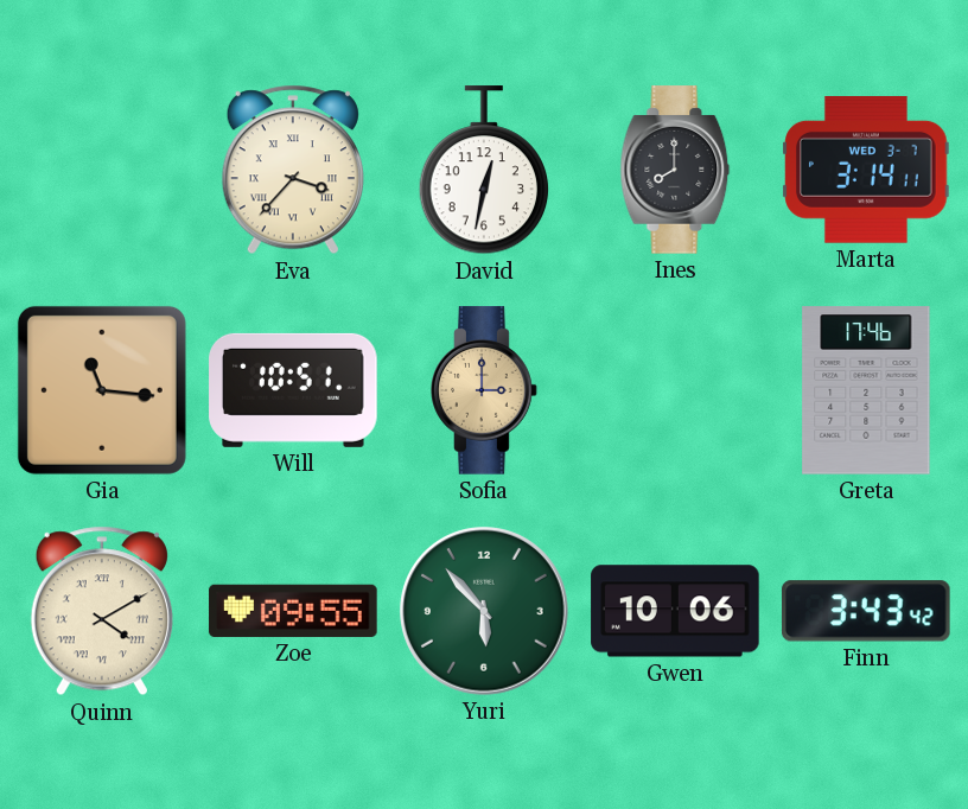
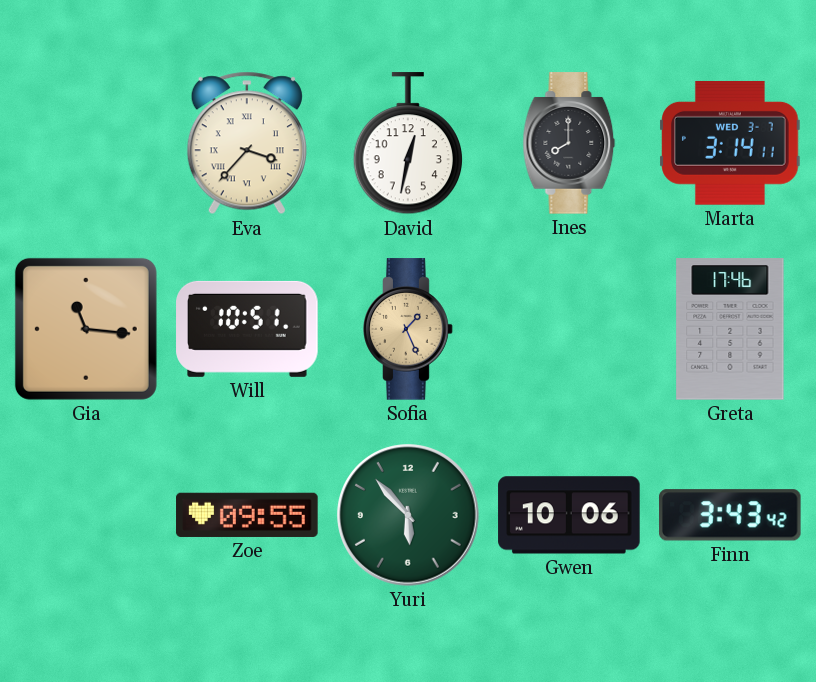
Sofia: 3:00 -> 1:26
Quinn: 4:10 -> none
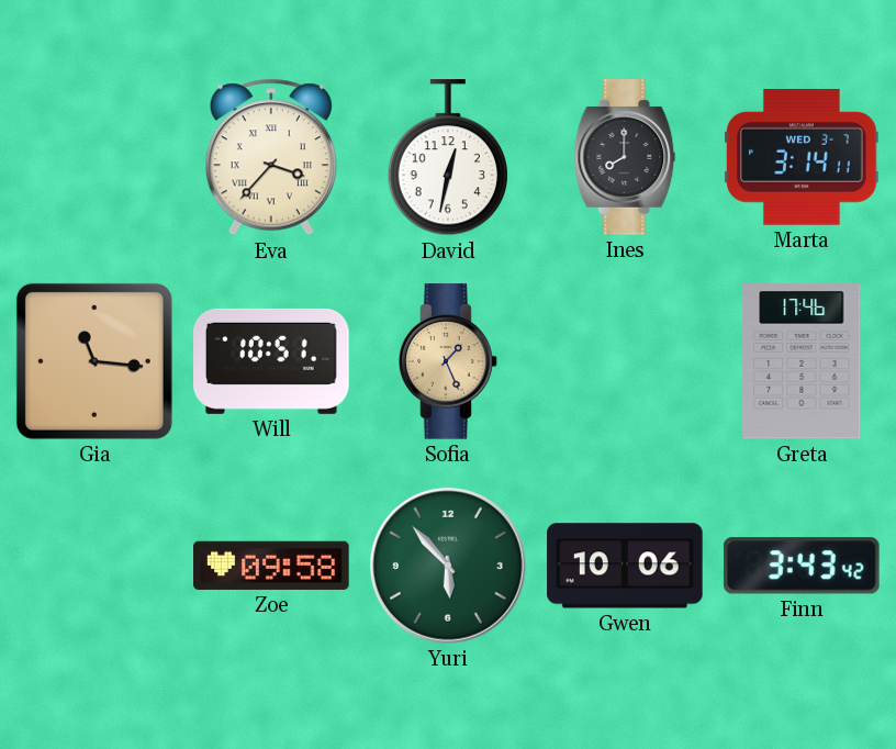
Zoe: 09:55 -> 09:58
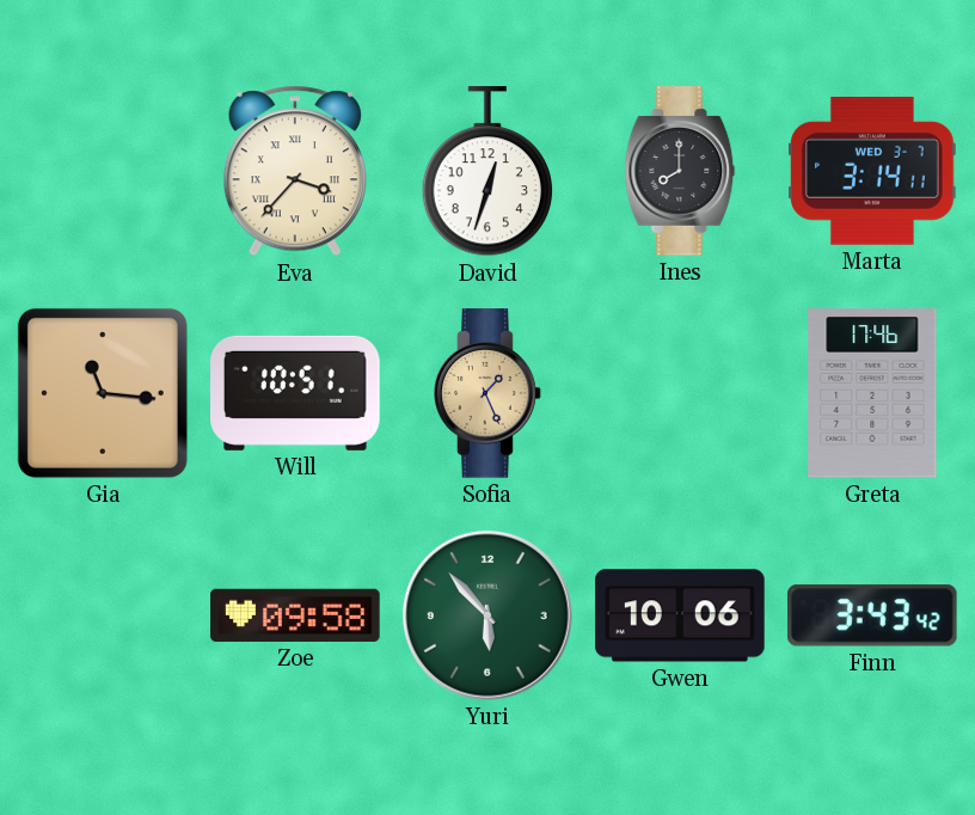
David: 12:32 -> 12:33
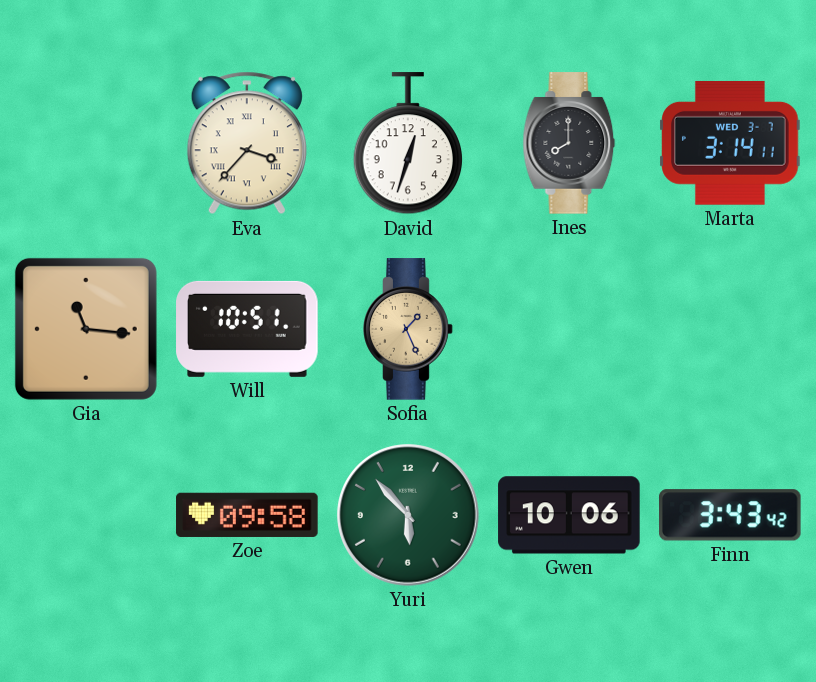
Greta: 17:46 -> none
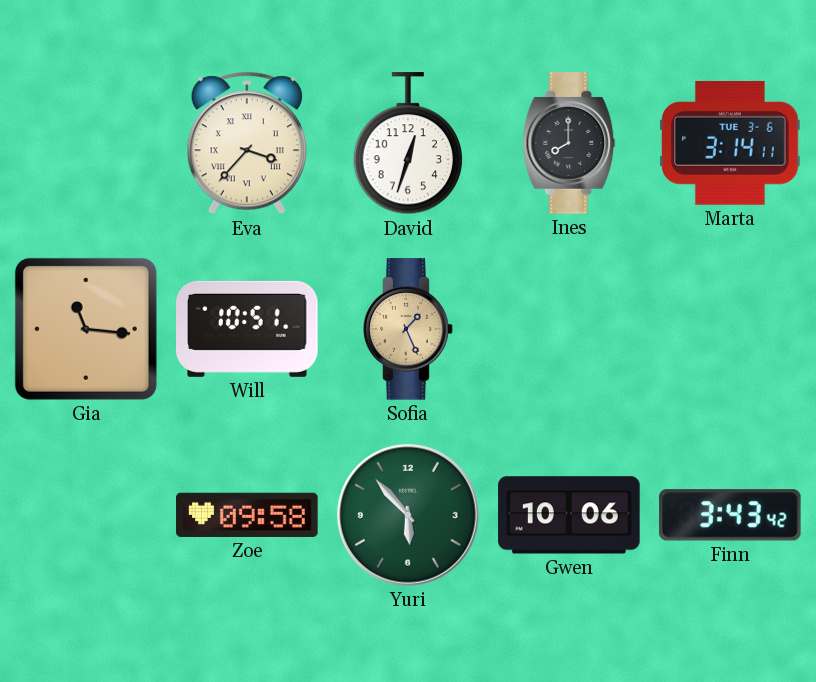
Marta date: WED 3-7 -> TUE 3-6
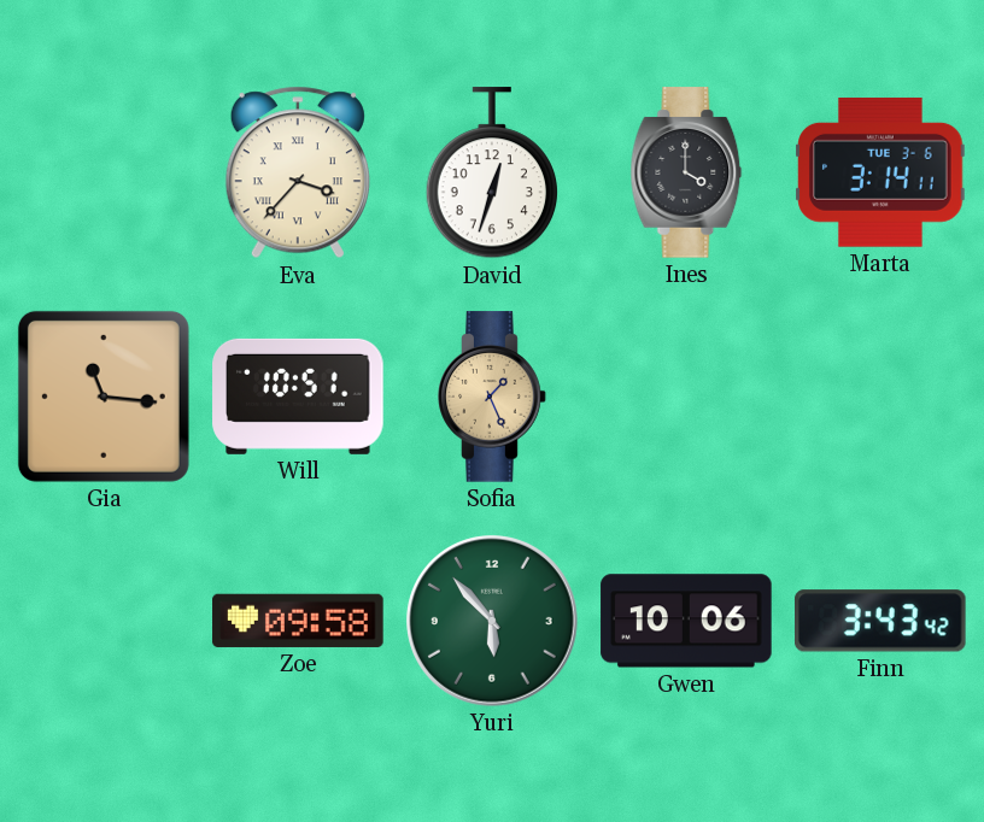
Ines: 8:00 -> 4:00
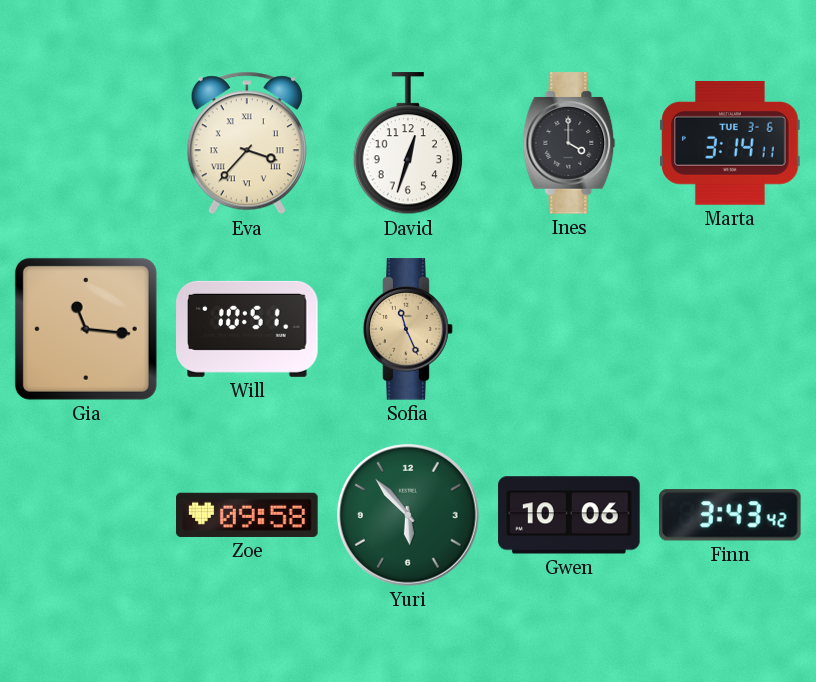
Sofia: 1:26 -> 11:26
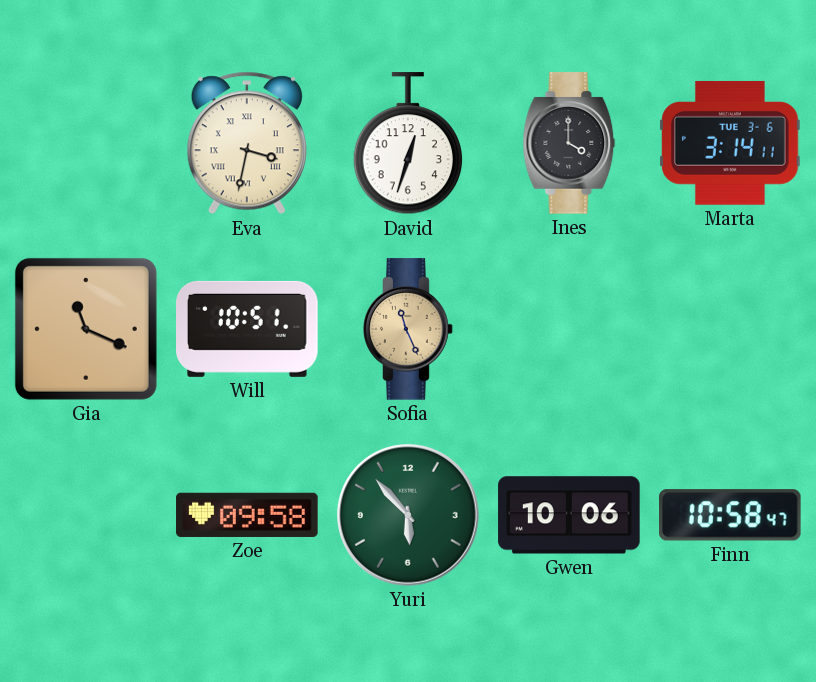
Eva: 3:37 -> 3:32
Gia: 11:16 -> 11:19
Finn: 3:43 -> 10:58
